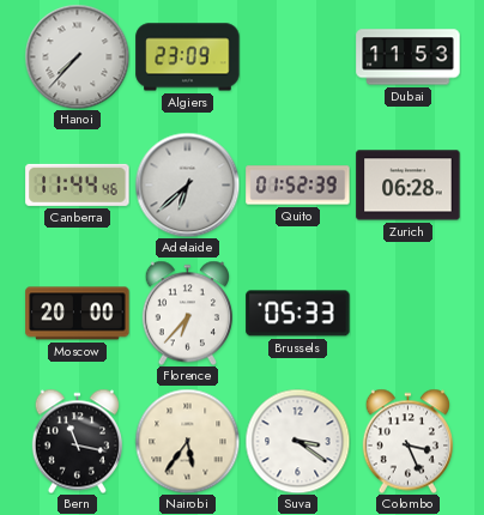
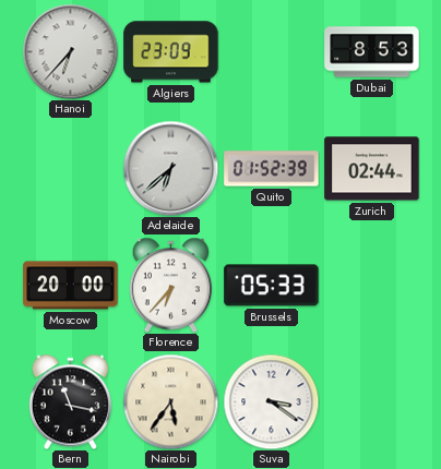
Hanoi: 7:37 -> 6:37
Dubai: 11:53 -> 8:53
Canberra: 11:44 -> none
Zurich: 06:28 -> 02:44
Colombo: 3:26 -> none
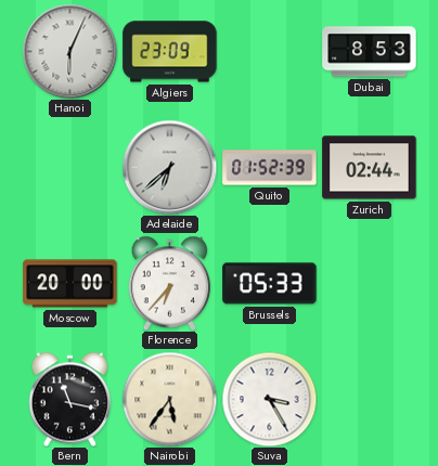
Hanoi: 6:37 -> 6:04
Suva: 3:21 -> 3:25
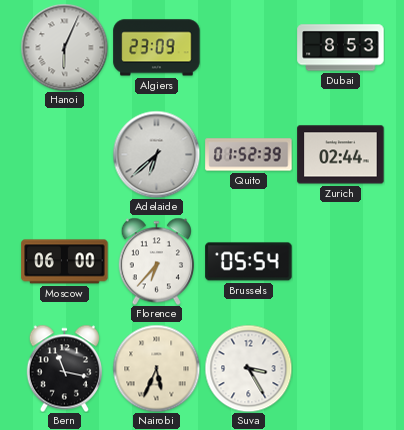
Moscow: 20:00 -> 06:00
Brussels: 05:33 -> 05:54
Nairobi: 5:36 -> 5:34
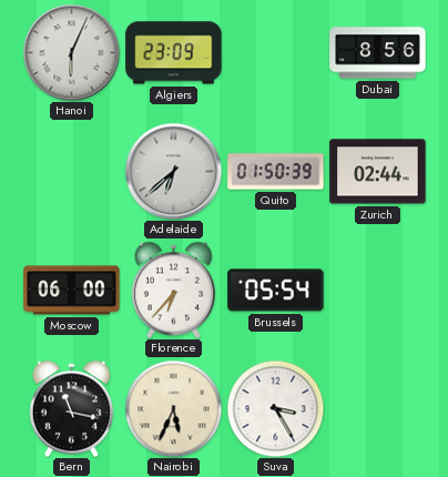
Dubai: 8:53 -> 8:56
Quito: 01:52 -> 01:50
